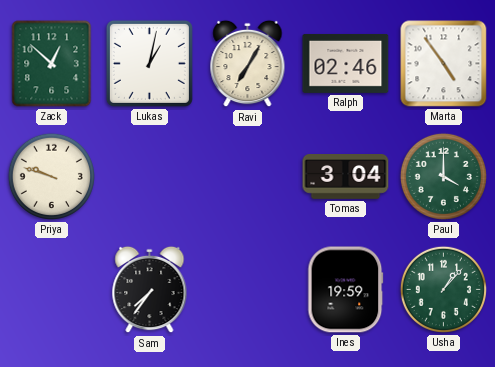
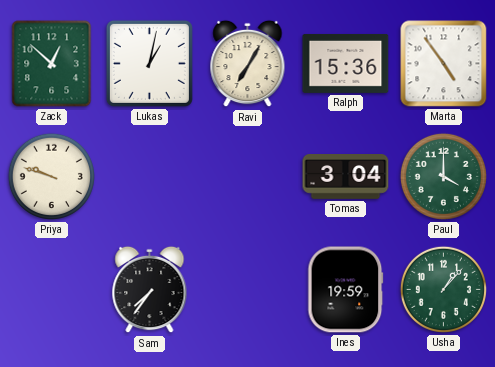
Ralph: 02:46 -> 15:36
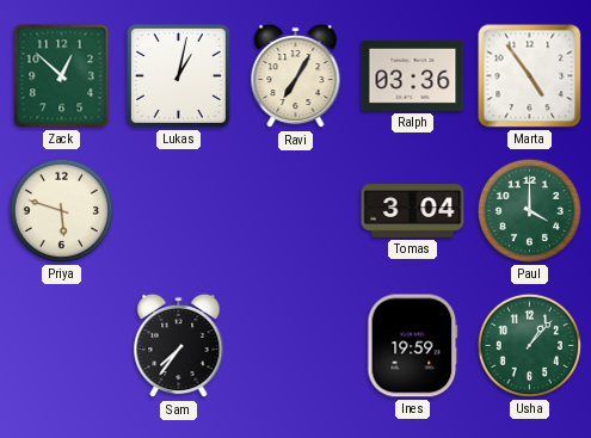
Ralph: 15:36 -> 03:36
Priya: 9:48 -> 5:48
